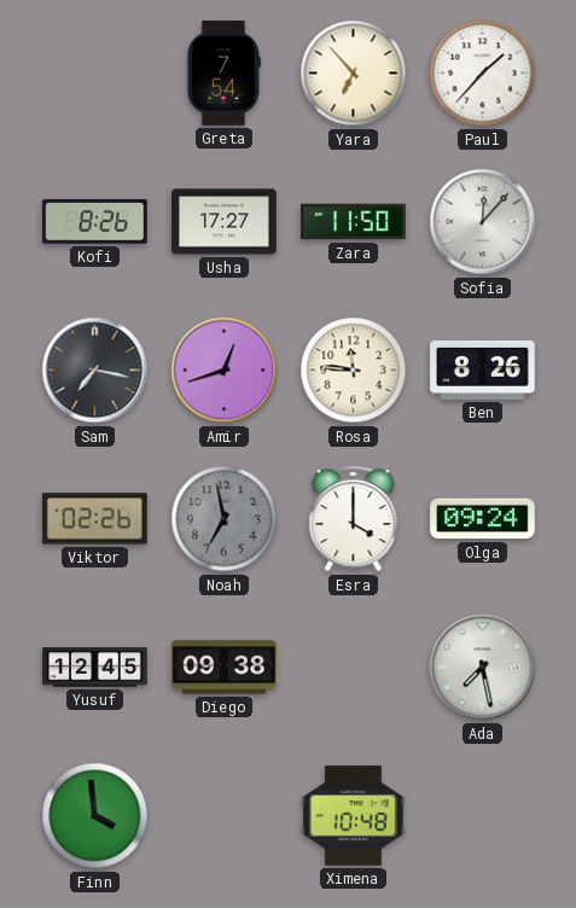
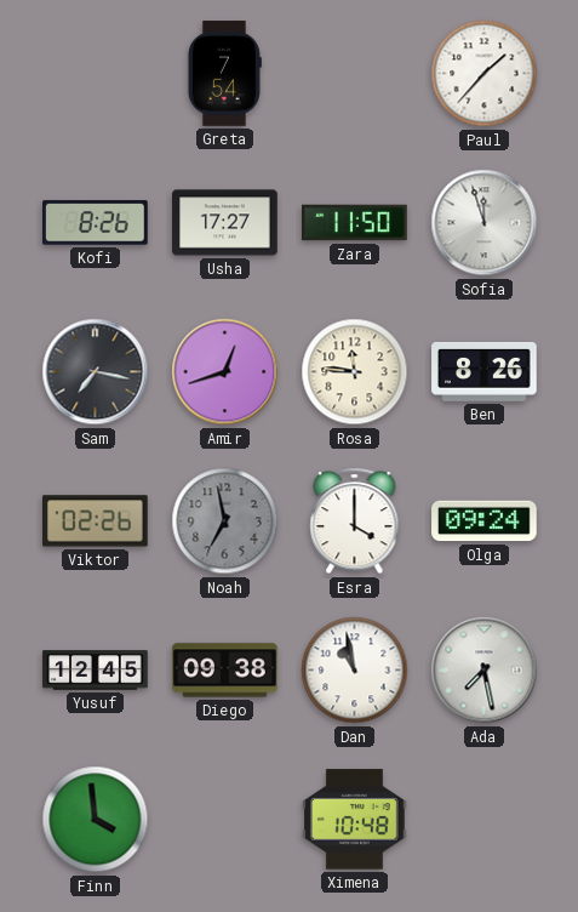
Yara: 6:53 -> none
Sofia: 12:07 -> 11:57
Dan: none -> 10:58
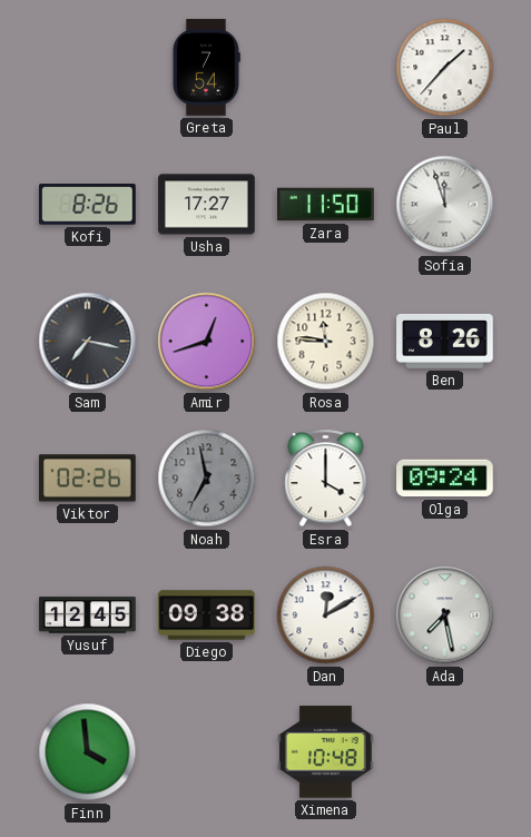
Dan: 10:58 -> 12:10
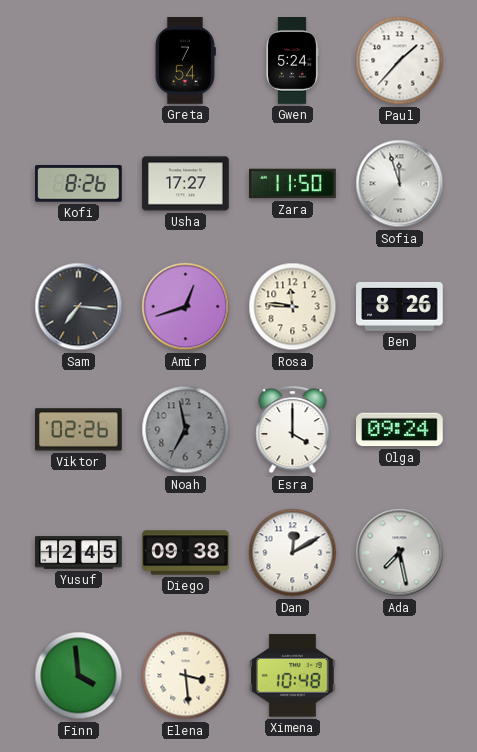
Gwen: none -> 5:24
Sam: 7:17 -> 7:16
Elena: none -> 3:29
